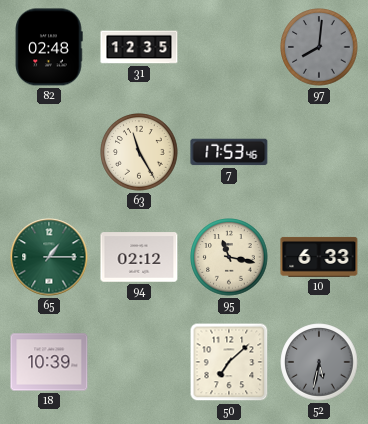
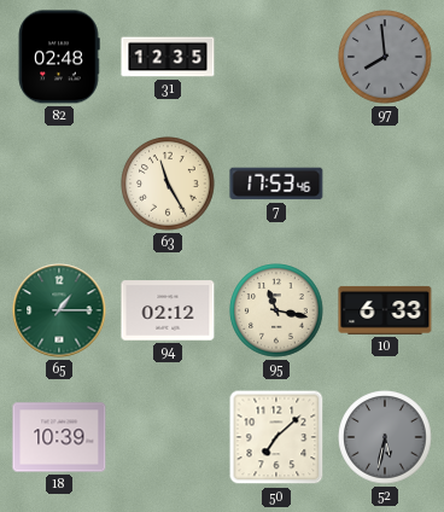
97: 8:01 -> 7:59
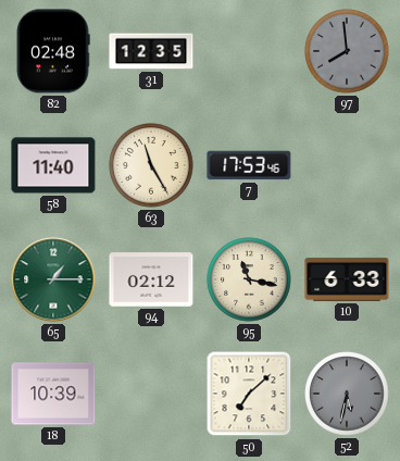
58: none -> 11:40
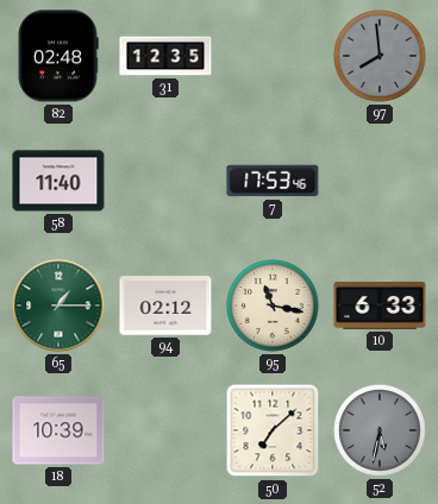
63: 11:25 -> none
